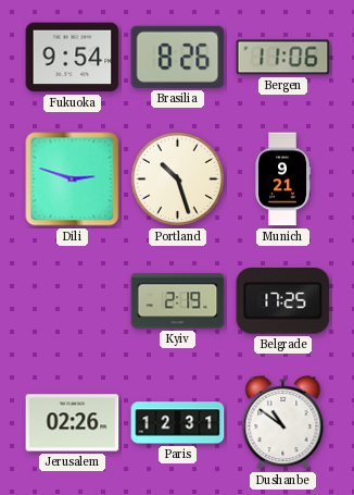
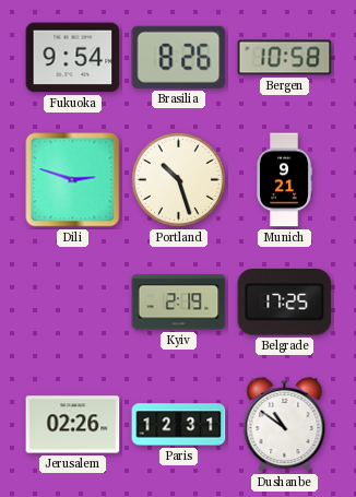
Bergen: 11:06 -> 10:58
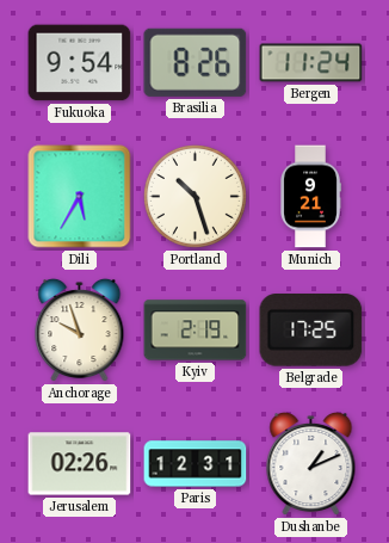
Bergen: 10:58 -> 11:24
Dili: 2:48 -> 5:35
Anchorage: none -> 9:57
Dushanbe: 10:51 -> 1:11
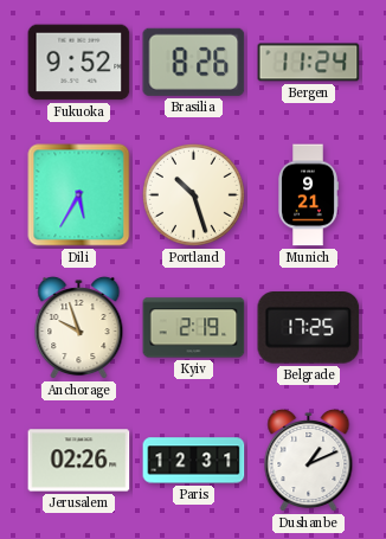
Fukuoka: 9:54 -> 9:52
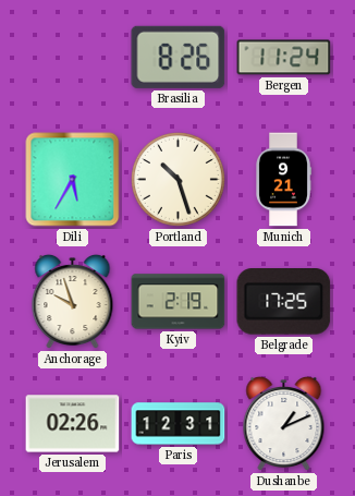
Fukuoka: 9:52 -> none
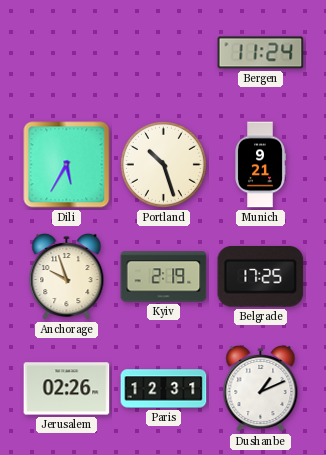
Brasilia: 8:26 -> none
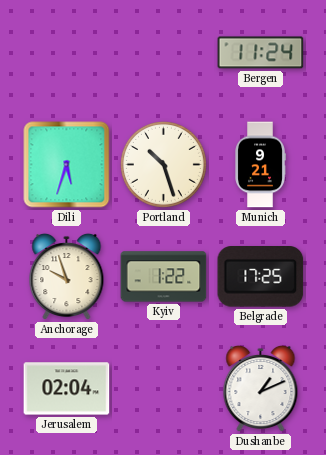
Dili: 5:35 -> 5:33
Kyiv: 2:19 -> 1:22
Jerusalem: 02:26 -> 02:04
Paris: 12:31 -> none
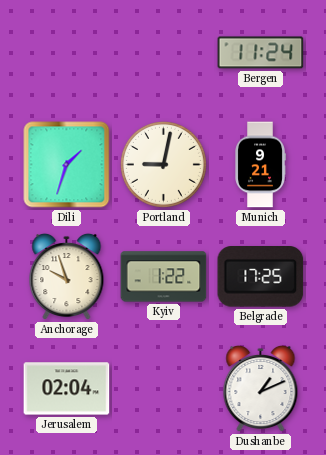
Dili: 5:33 -> 1:33
Portland: 10:27 -> 9:02
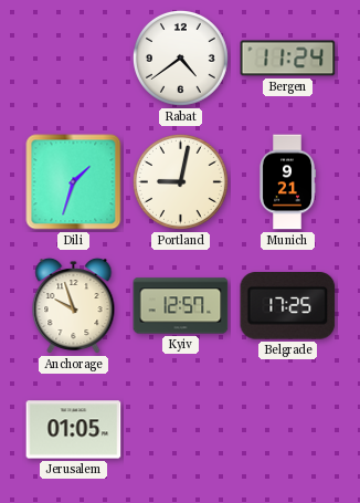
Rabat: none -> 4:39
Kyiv: 1:22 -> 12:57
Jerusalem: 02:04 -> 01:05
Dushanbe: 1:11 -> none
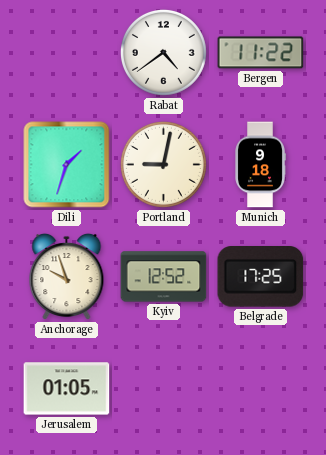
Bergen: 11:24 -> 11:22
Munich: 9:21 -> 9:18
Kyiv: 12:57 -> 12:52
